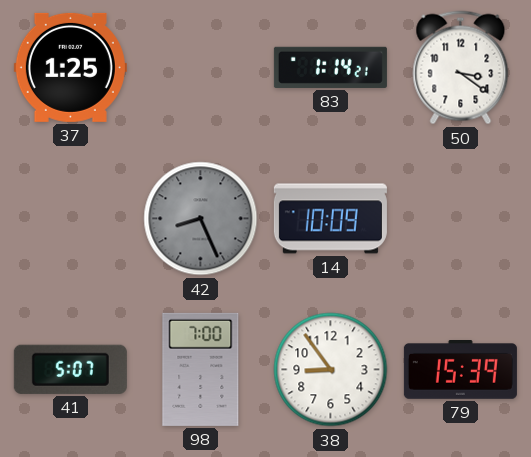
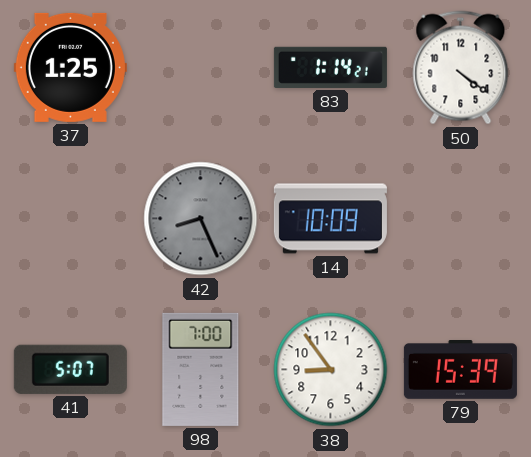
50: 3:21 -> 4:21
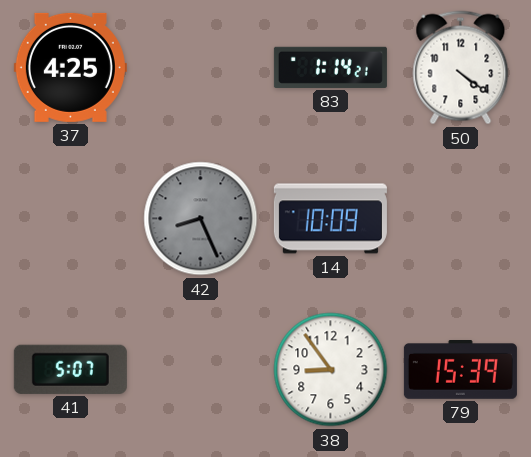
37: 1:25 -> 4:25
98: 7:00 -> none
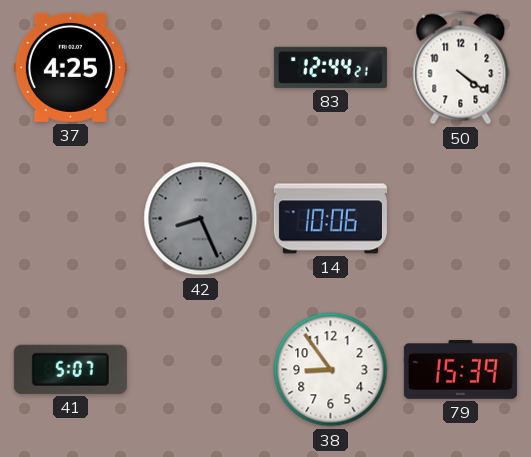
83: 1:14 -> 12:44
14: 10:09 -> 10:06
